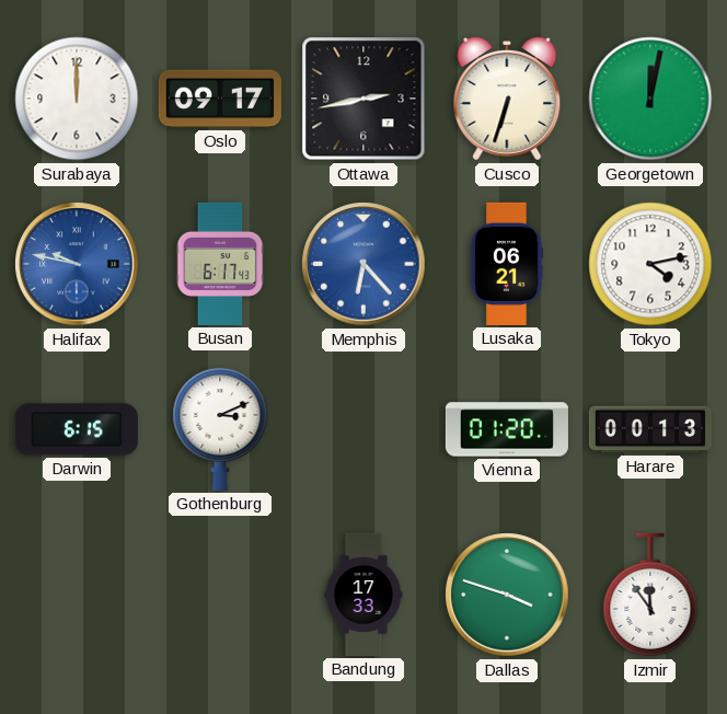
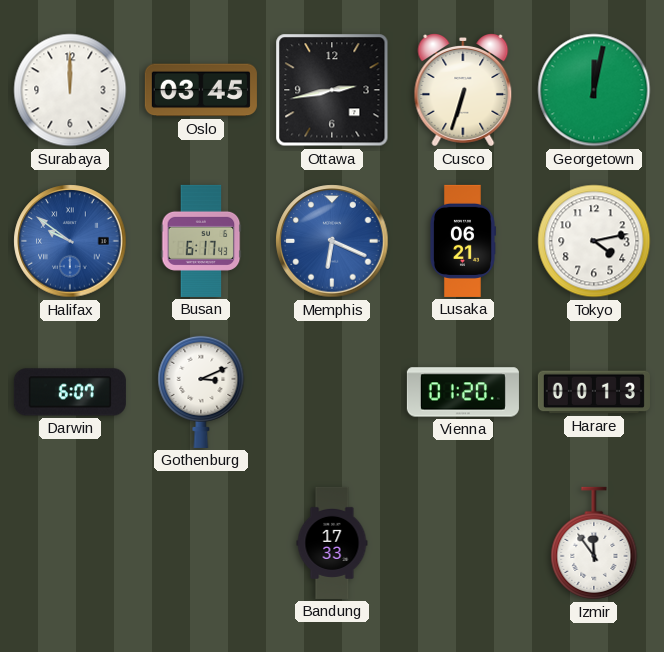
Oslo: 09:17 -> 03:45
Halifax: 9:47 -> 9:51
Memphis: 6:23 -> 6:19
Darwin: 6:15 -> 6:07
Dallas: 3:48 -> none
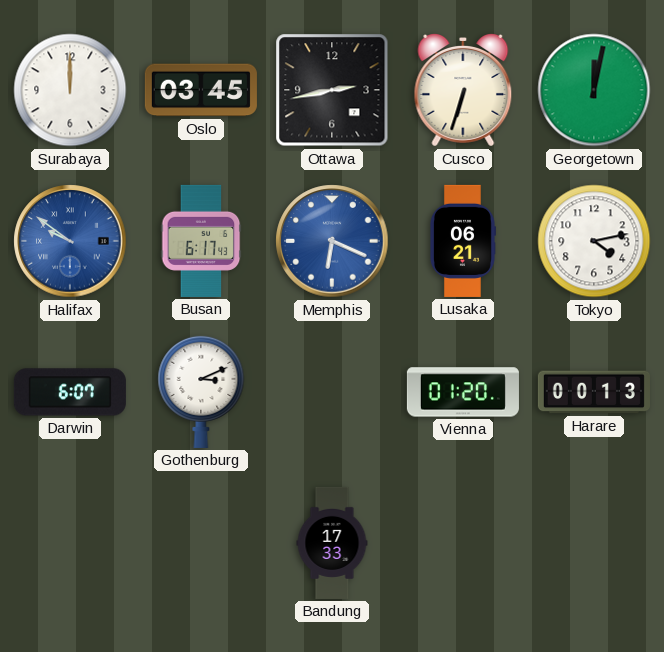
Izmir: 11:54 -> none
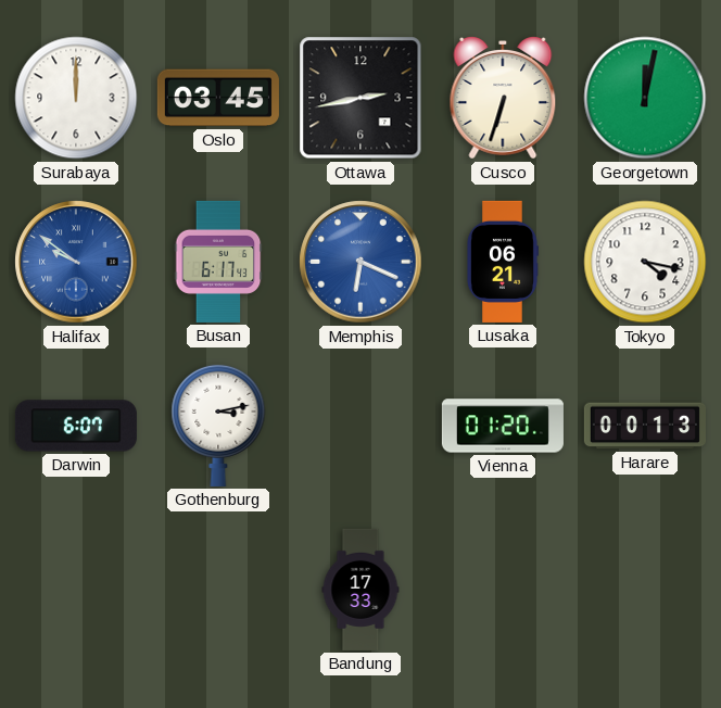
Tokyo: 4:13 -> 4:17
Gothenburg: 3:11 -> 3:13
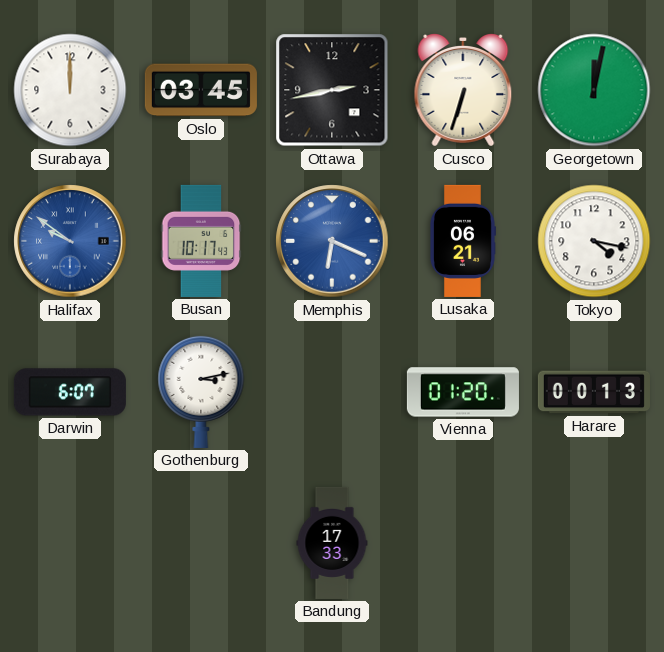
Busan: 6:17 -> 10:17
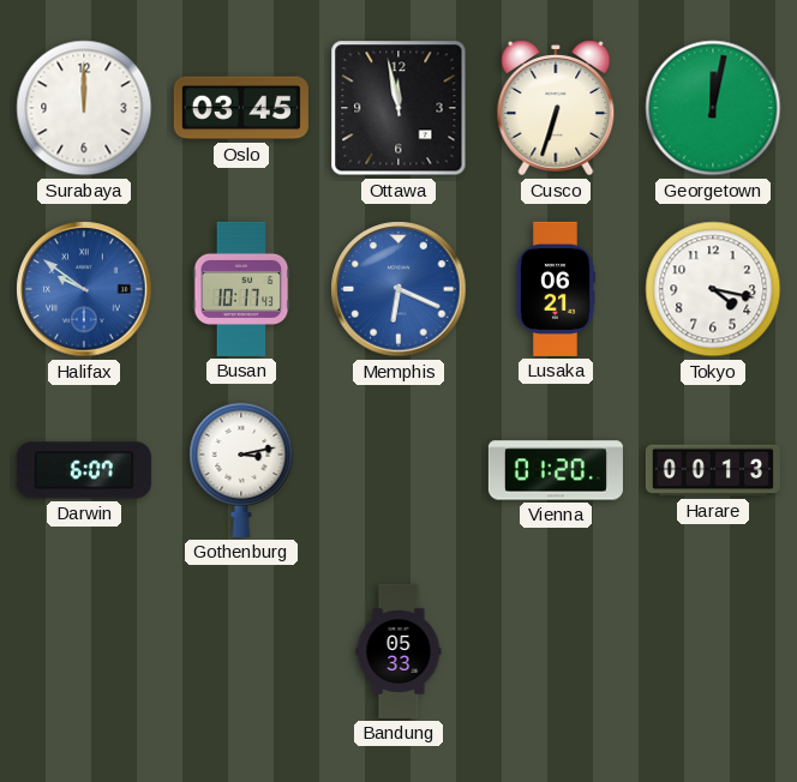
Ottawa: 2:43 -> 11:58
Bandung: 17:33 -> 05:33
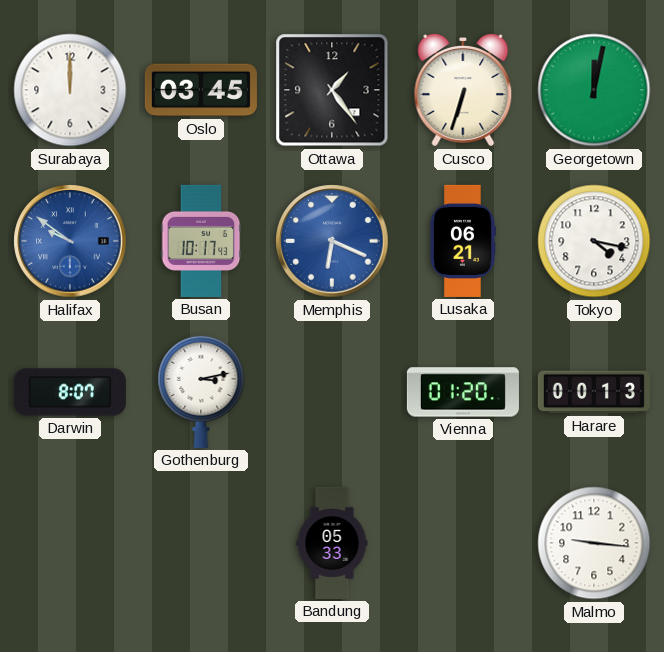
Ottawa: 11:58 -> 1:24
Darwin: 6:07 -> 8:07
Malmo: none -> 9:16
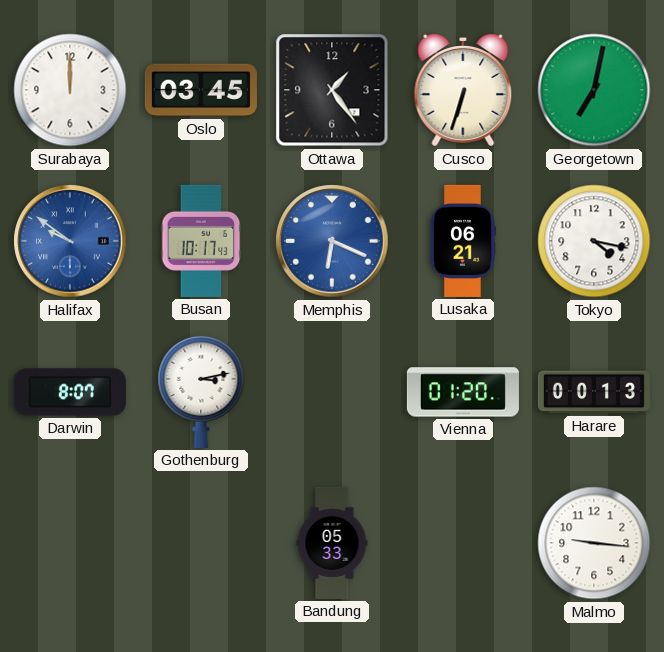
Georgetown: 12:02 -> 7:02
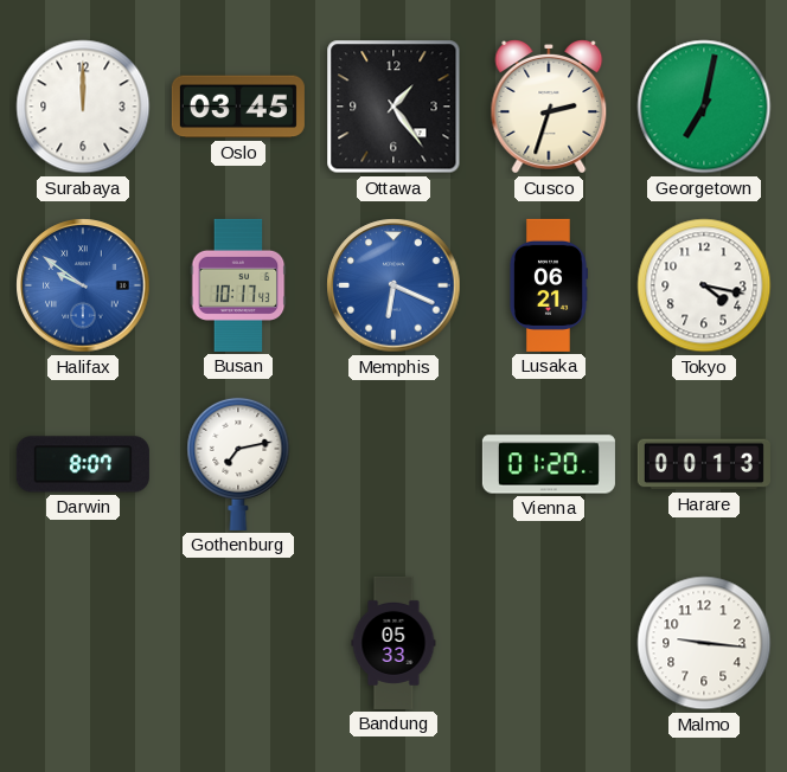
Cusco: 6:33 -> 2:33
Gothenburg: 3:13 -> 7:13
